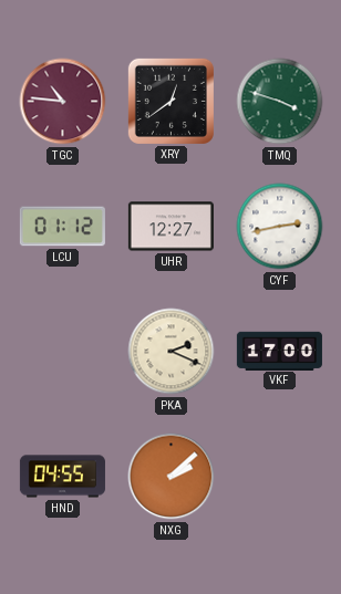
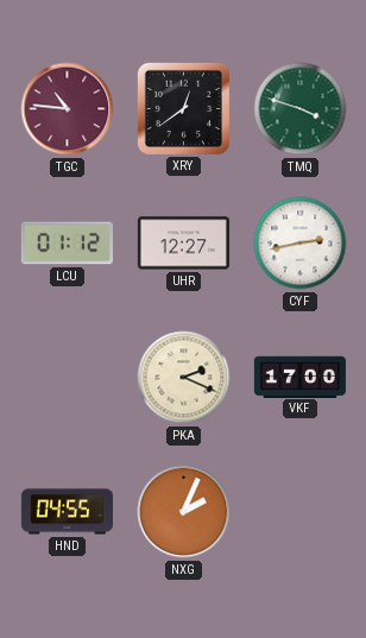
NXG: 2:08 -> 2:04
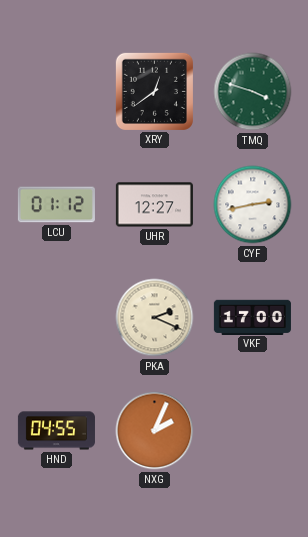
TGC: 10:46 -> none
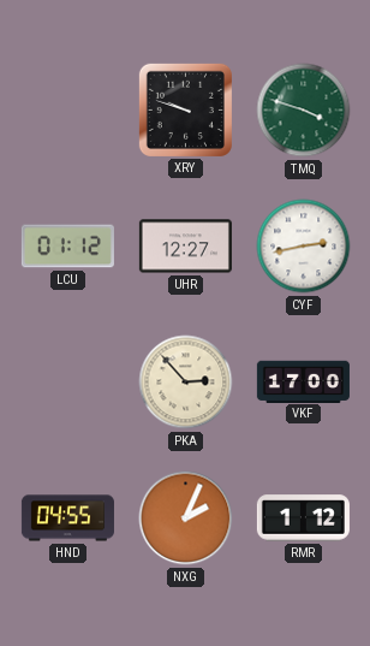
XRY: 12:39 -> 9:48
PKA: 2:19 -> 2:53
RMR: none -> 1:12
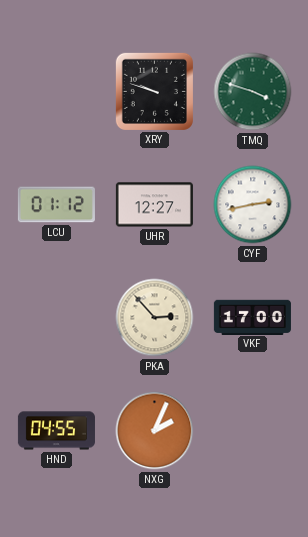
RMR: 1:12 -> none
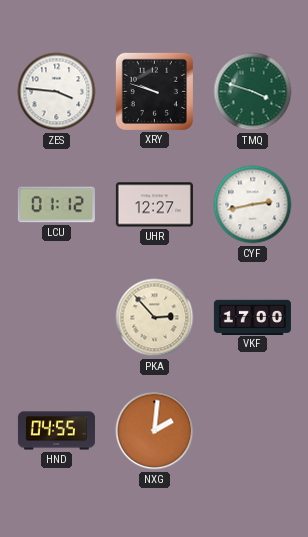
ZES: none -> 3:46
NXG: 2:04 -> 2:01
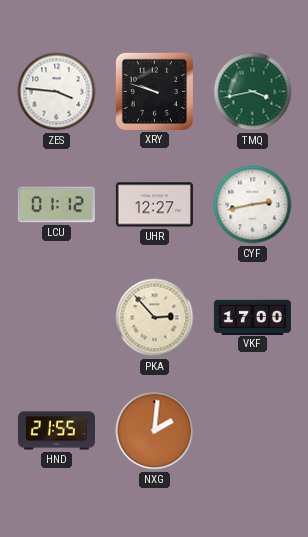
TMQ: 3:48 -> 3:43
HND: 04:55 -> 21:55
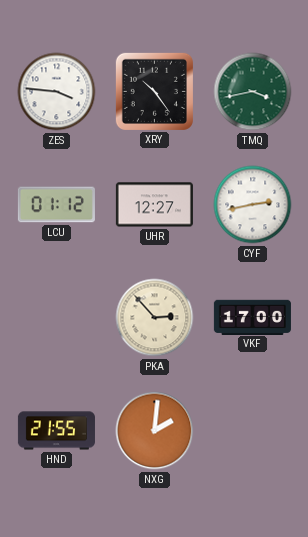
XRY: 9:48 -> 10:24
